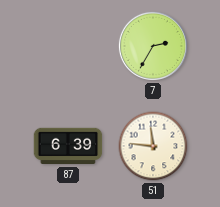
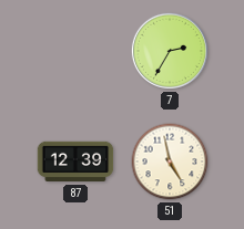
87: 6:39 -> 12:39
51: 11:46 -> 4:58
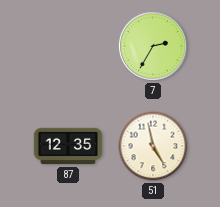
87: 12:39 -> 12:35
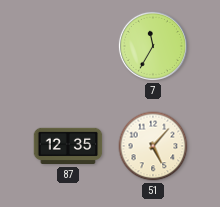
7: 2:35 -> 11:35
51: 4:58 -> 5:07
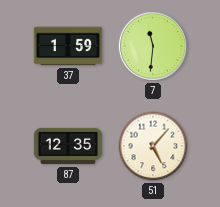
37: none -> 1:59
7: 11:35 -> 11:31
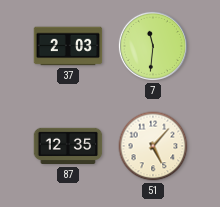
37: 1:59 -> 2:03
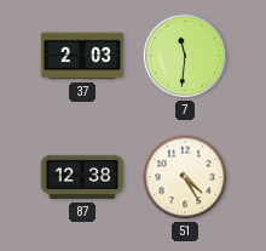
87: 12:35 -> 12:38
51: 5:07 -> 4:25
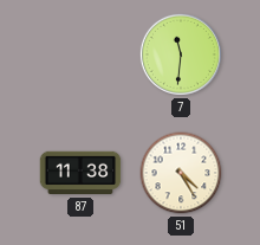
37: 2:03 -> none
87: 12:38 -> 11:38
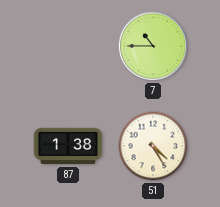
7: 11:31 -> 10:45
87: 11:38 -> 1:38
